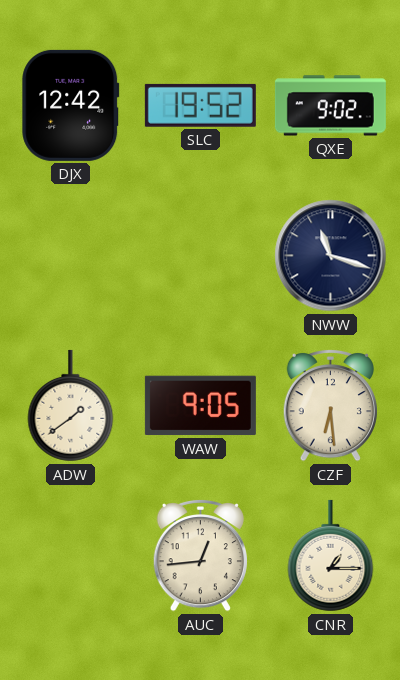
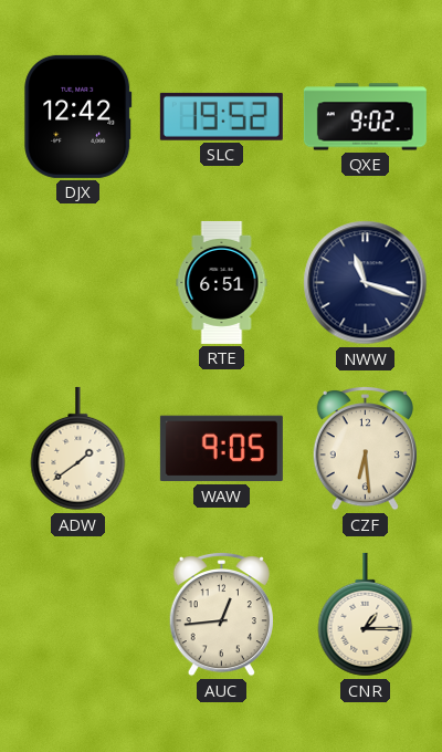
RTE: none -> 6:51
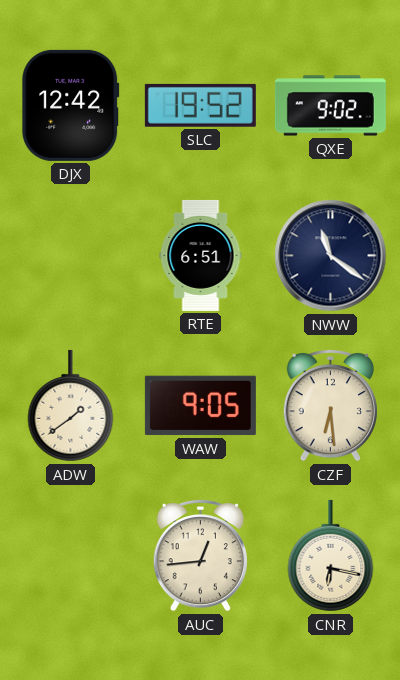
NWW: 11:18 -> 11:21
CNR: 1:15 -> 6:17
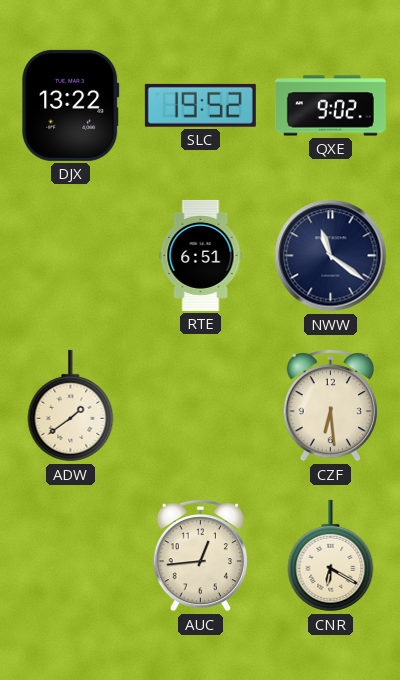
DJX: 12:42 -> 13:22
WAW: 9:05 -> none
CNR: 6:17 -> 6:20
